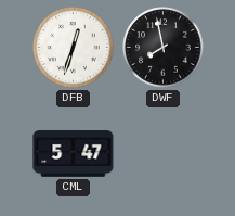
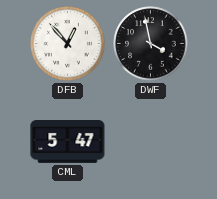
DFB: 12:33 -> 12:53
DWF: 7:58 -> 3:58
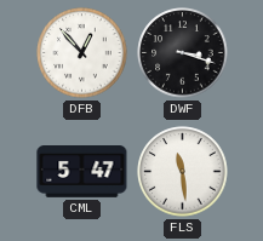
DWF: 3:58 -> 3:18
FLS: none -> 11:29
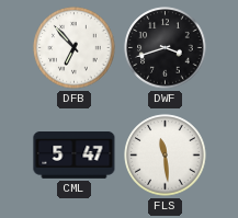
DFB: 12:53 -> 6:53
DWF: 3:18 -> 3:42
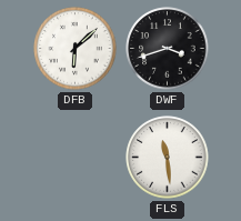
DFB: 6:53 -> 6:08
CML: 5:47 -> none
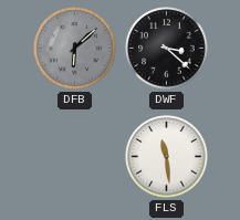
DFB dial: white -> grey
DWF: 3:42 -> 3:22
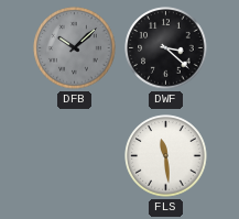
DFB: 6:08 -> 10:08
